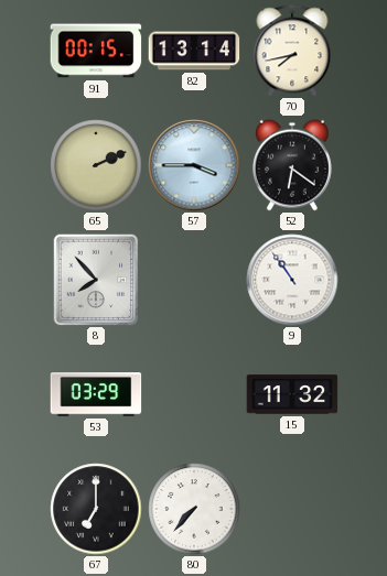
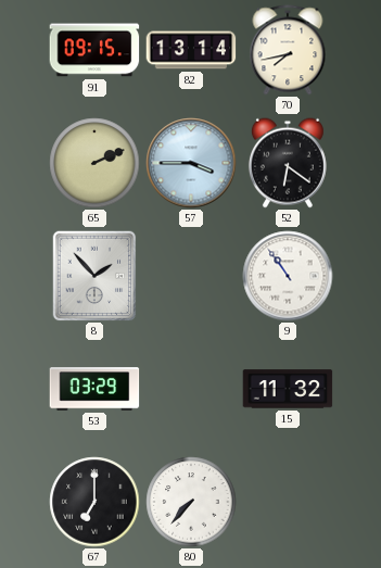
91: 00:15 -> 09:15
8: 7:53 -> 1:53
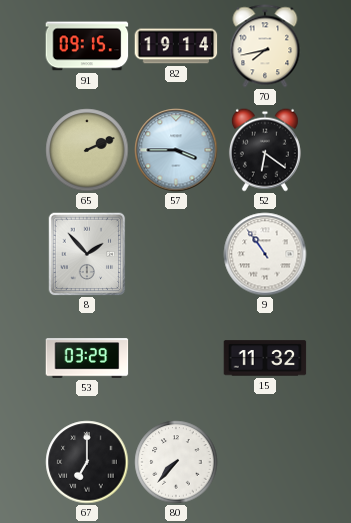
82: 13:14 -> 19:14
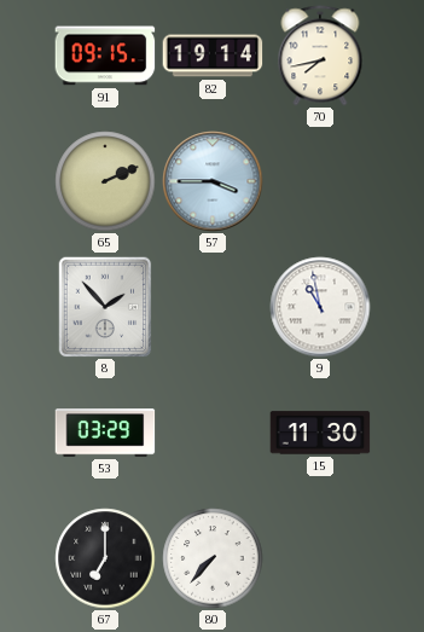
52: 6:21 -> none
9: 10:54 -> 10:58
15: 11:32 -> 11:30
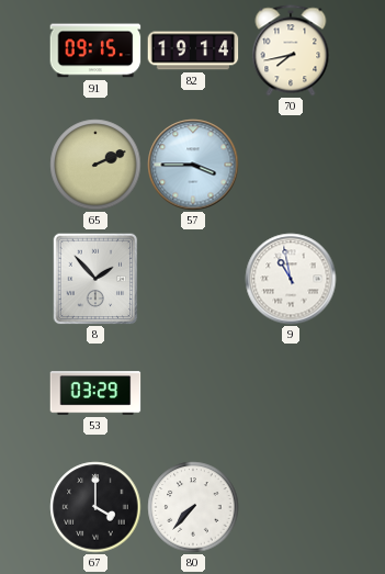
15: 11:30 -> none
67: 7:00 -> 4:00
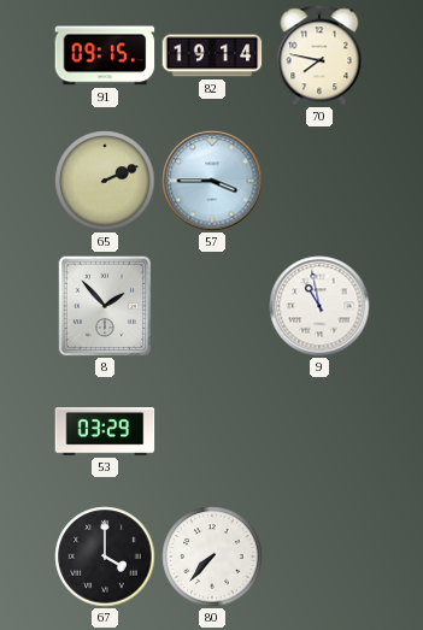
70: 7:43 -> 7:47
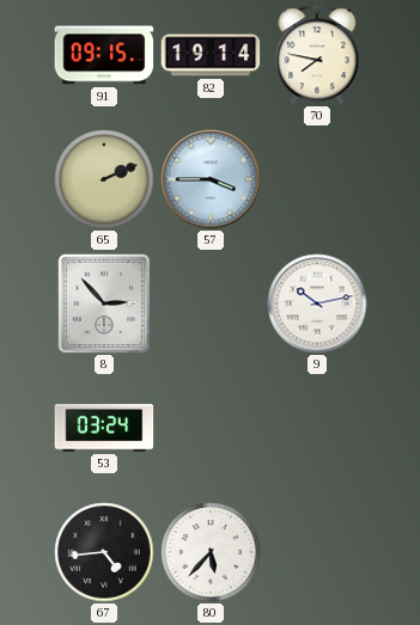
8: 1:53 -> 2:53
9: 10:58 -> 10:13
53: 03:29 -> 03:24
67: 4:00 -> 4:44
80: 7:37 -> 5:37
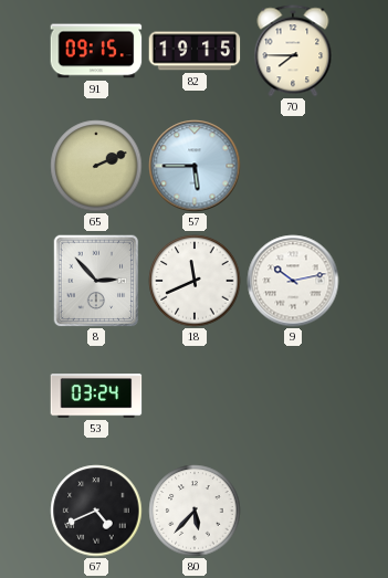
82: 19:14 -> 19:15
70: 7:47 -> 7:45
57: 3:45 -> 5:45
18: none -> 11:41
67: 4:44 -> 4:41
